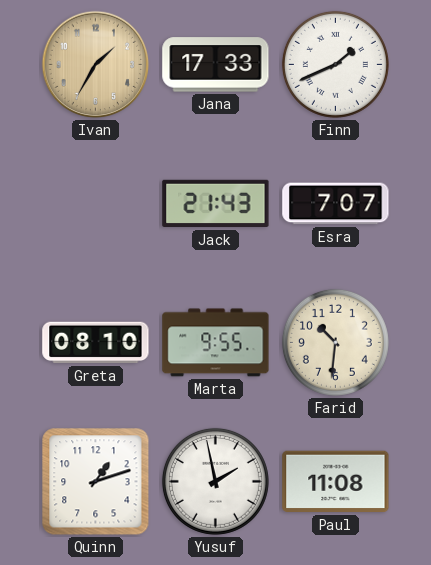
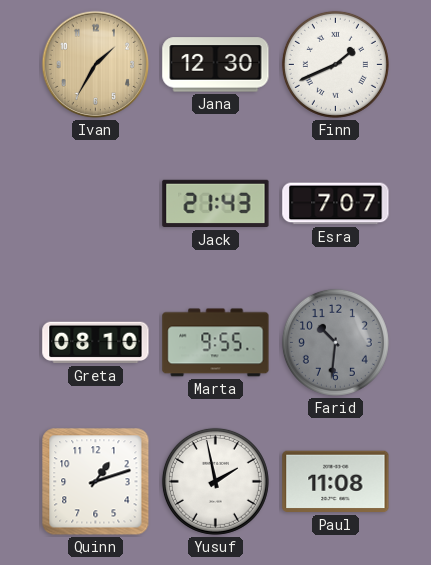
Jana: 17:33 -> 12:30
Farid dial: cream -> grey
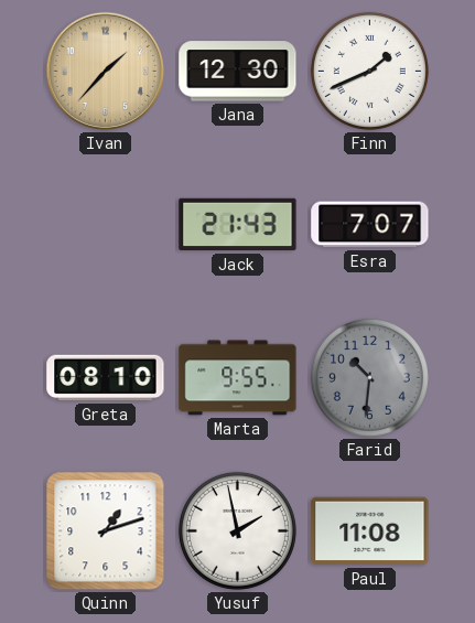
Ivan: 1:35 -> 1:37
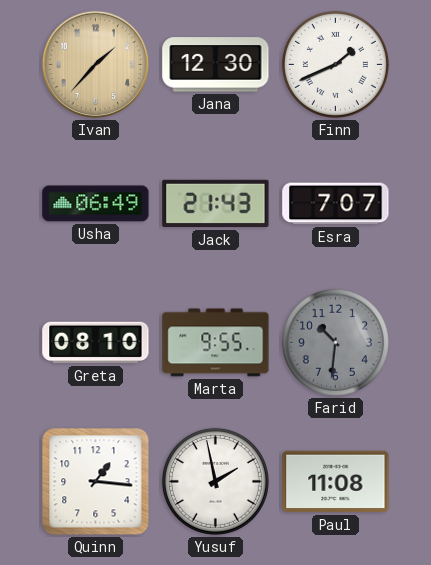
Usha: none -> 06:49
Quinn: 1:12 -> 1:16
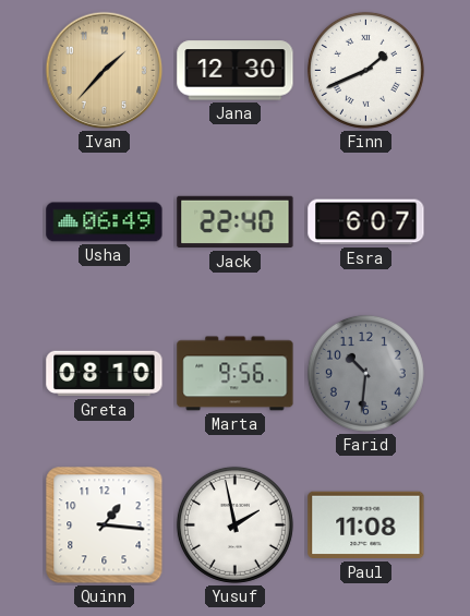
Jack: 21:43 -> 22:40
Esra: 7:07 -> 6:07
Marta: 9:55 -> 9:56
